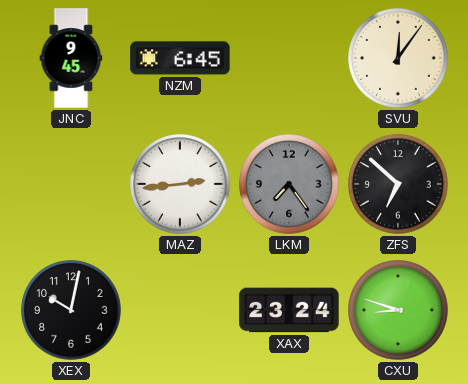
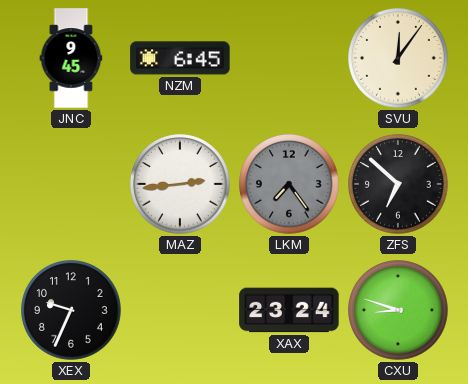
XEX: 10:02 -> 9:34
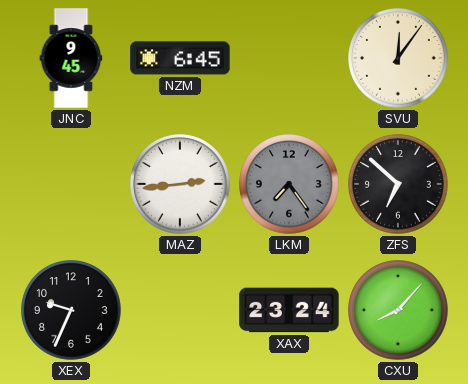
CXU: 8:48 -> 8:07
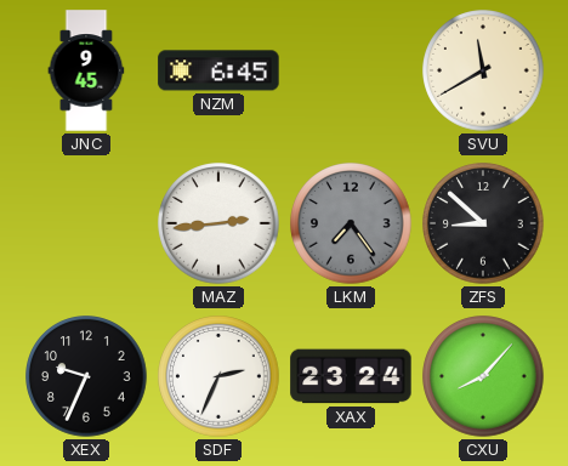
SVU: 12:06 -> 11:40
ZFS: 6:52 -> 8:52
SDF: none -> 2:34
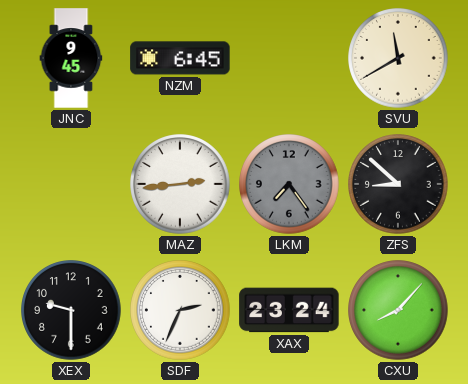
XEX: 9:34 -> 9:30
